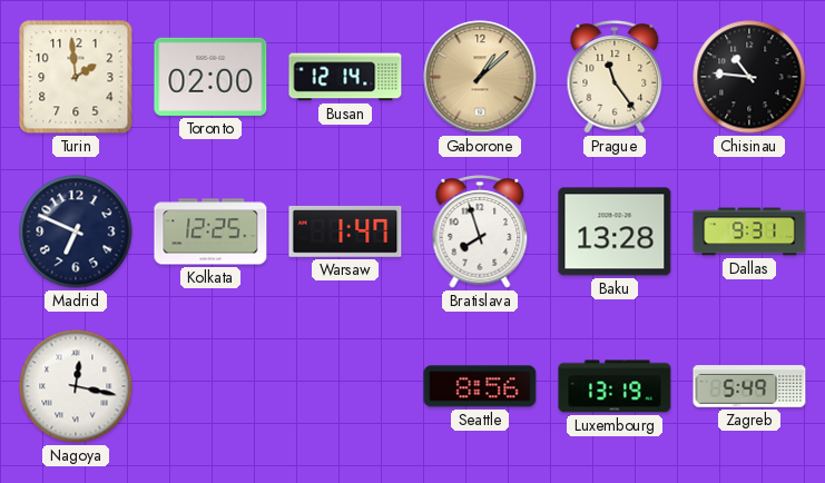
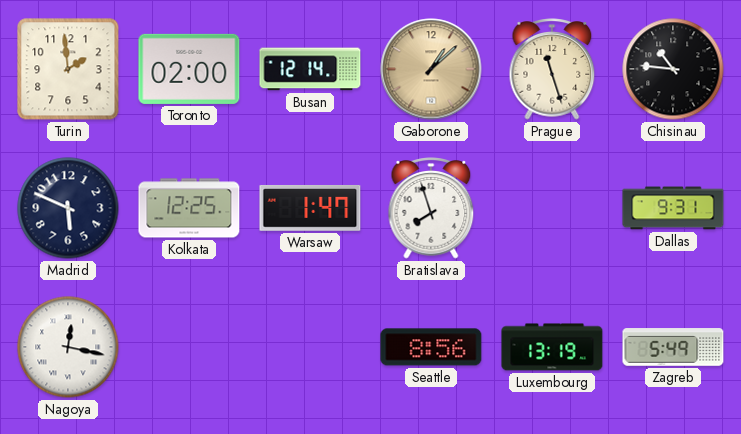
Prague: 11:24 -> 11:27
Madrid: 6:49 -> 5:49
Baku: 13:28 -> none
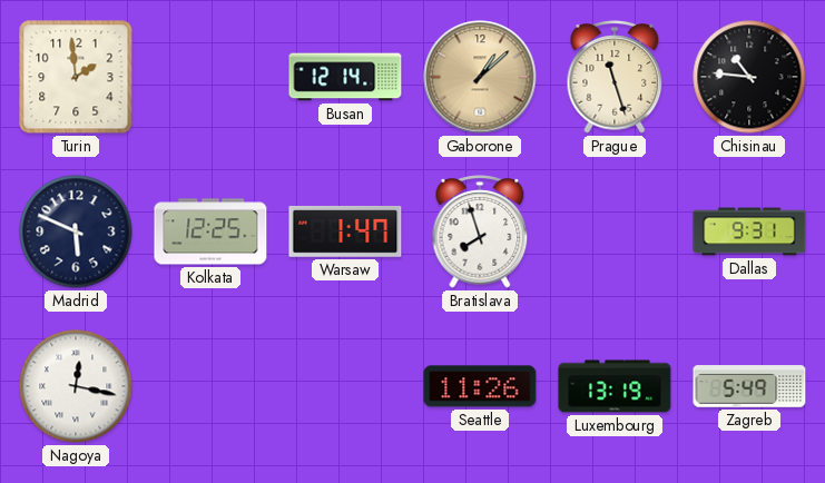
Toronto: 02:00 -> none
Seattle: 8:56 -> 11:26
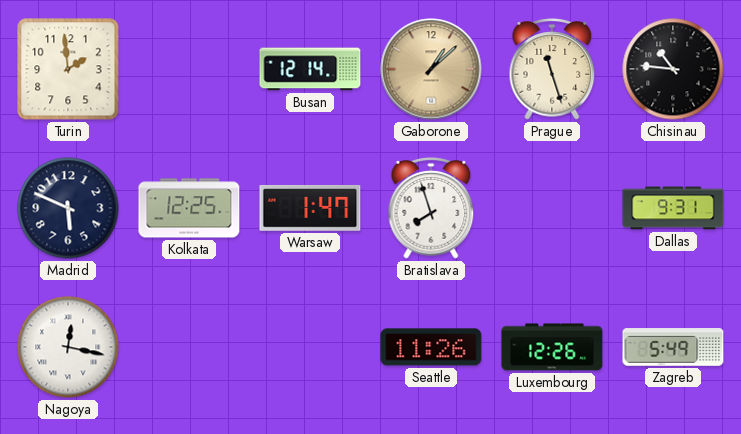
Luxembourg: 13:19 -> 12:26
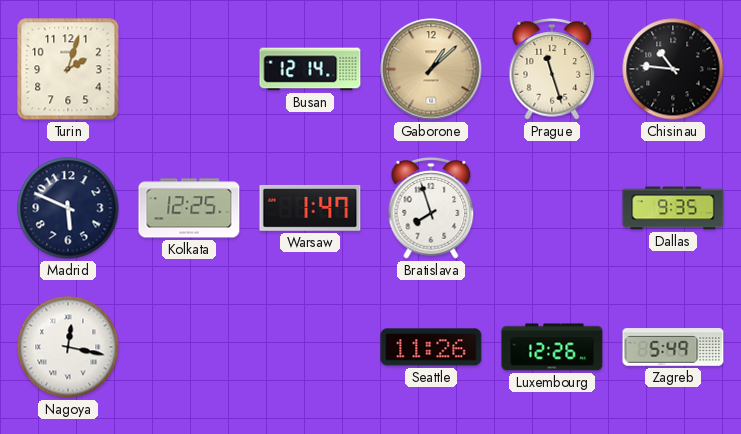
Turin: 1:59 -> 2:03
Dallas: 9:31 -> 9:35
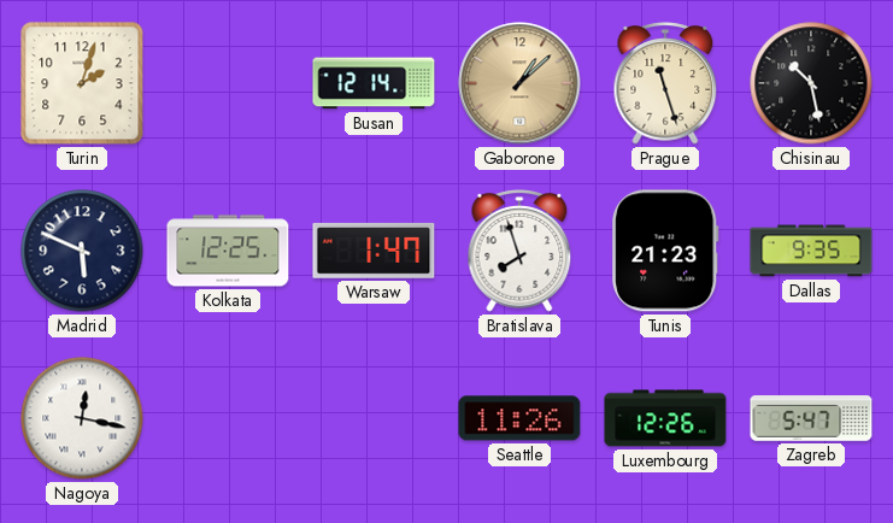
Chisinau: 10:46 -> 10:28
Tunis: none -> 21:23
Zagreb: 5:49 -> 5:47
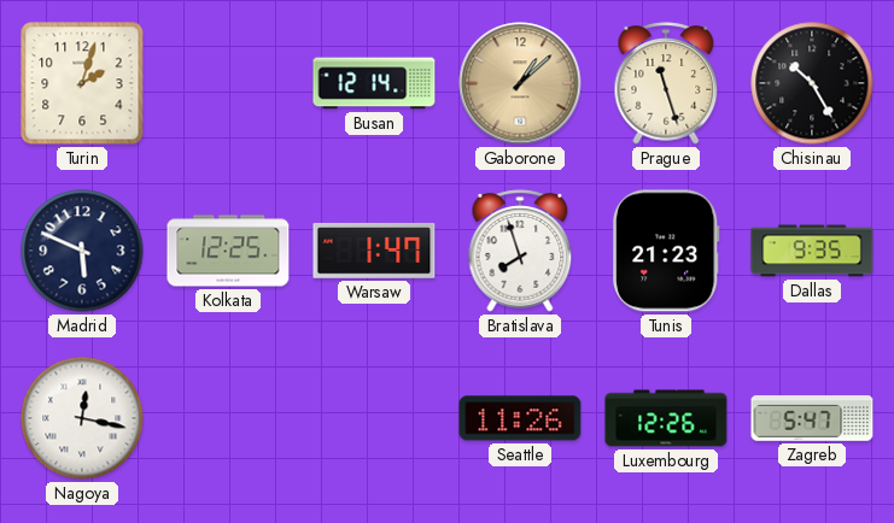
Chisinau: 10:28 -> 10:25
